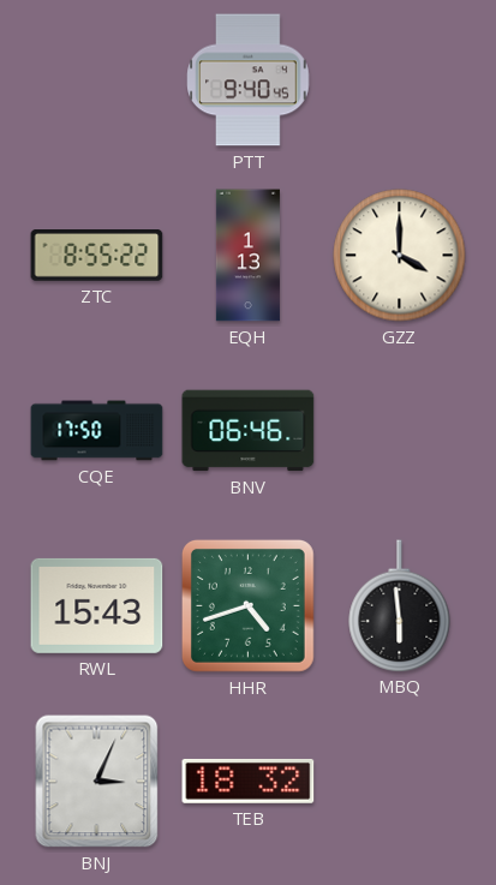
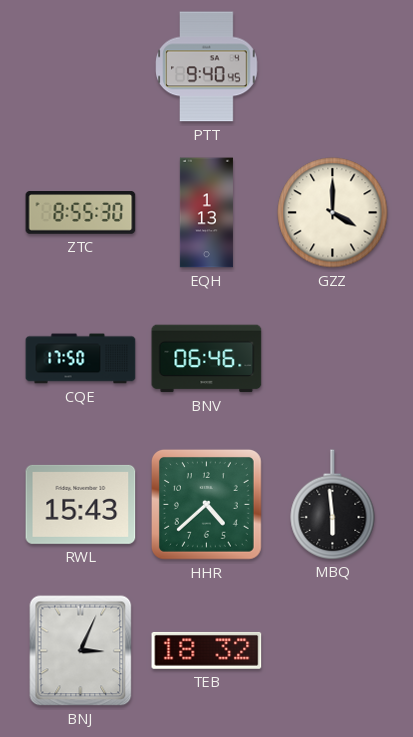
ZTC: 8:55:22 -> 8:55:30
HHR: 4:42 -> 4:38
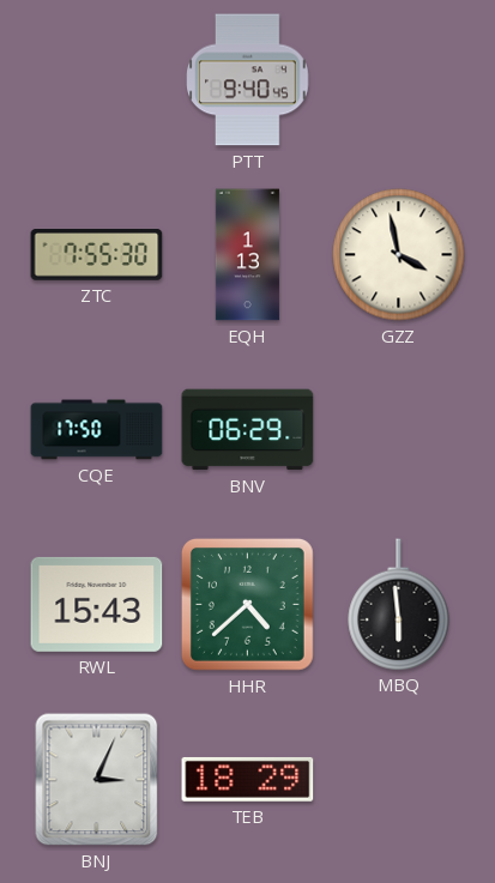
ZTC: 8:55 -> 7:55
GZZ: 4:00 -> 3:58
BNV: 06:46 -> 06:29
TEB: 18:32 -> 18:29
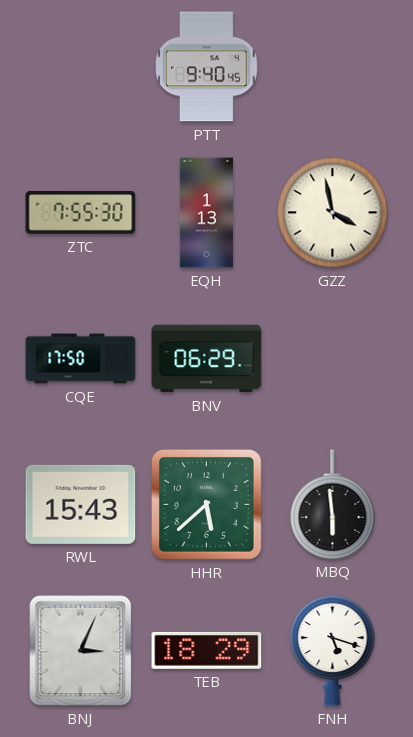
HHR: 4:38 -> 5:38
FNH: none -> 5:18
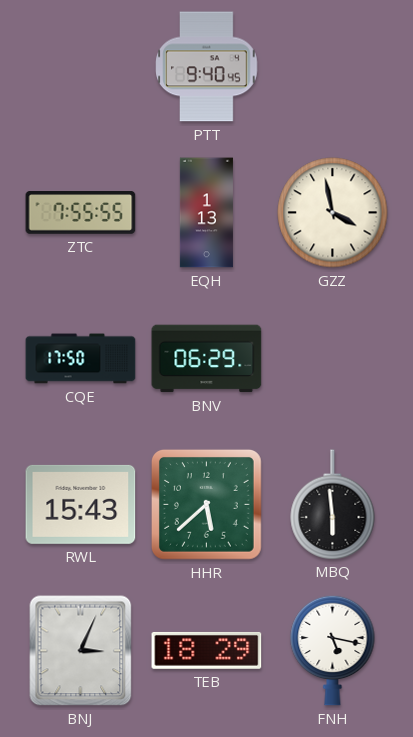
ZTC: 7:55:30 -> 7:55:55
FNH: 5:18 -> 5:17
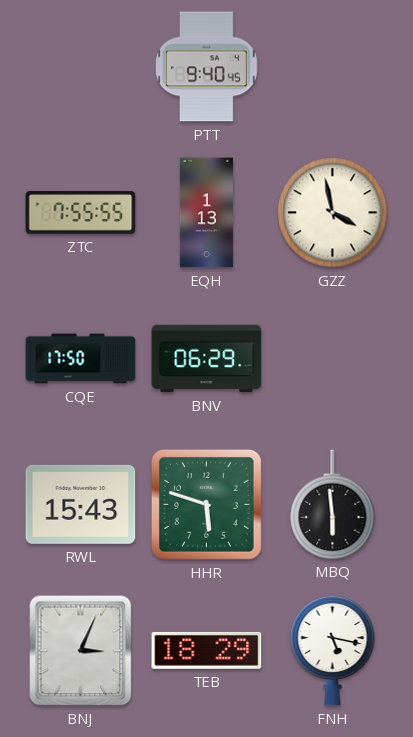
HHR: 5:38 -> 5:48
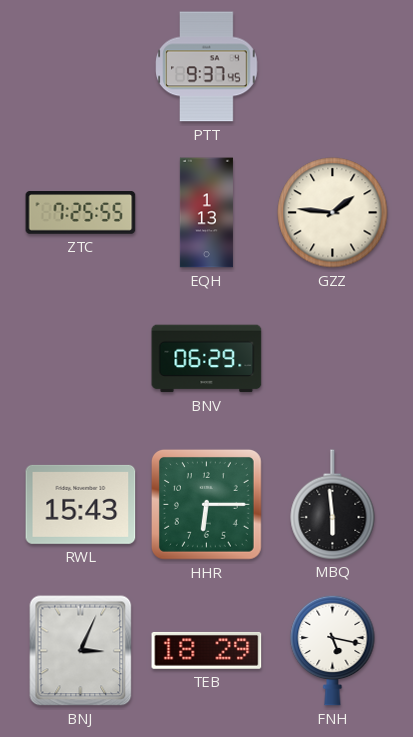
PTT: 9:40 -> 9:37
ZTC: 7:55 -> 7:25
GZZ: 3:58 -> 1:46
CQE: 17:50 -> none
HHR: 5:48 -> 6:15
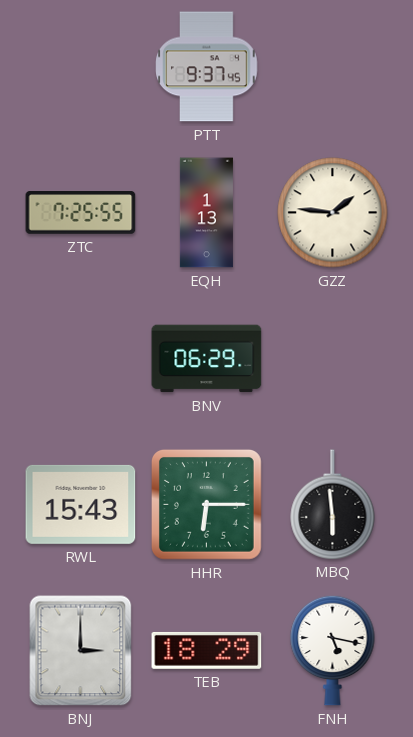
BNJ: 3:04 -> 3:00
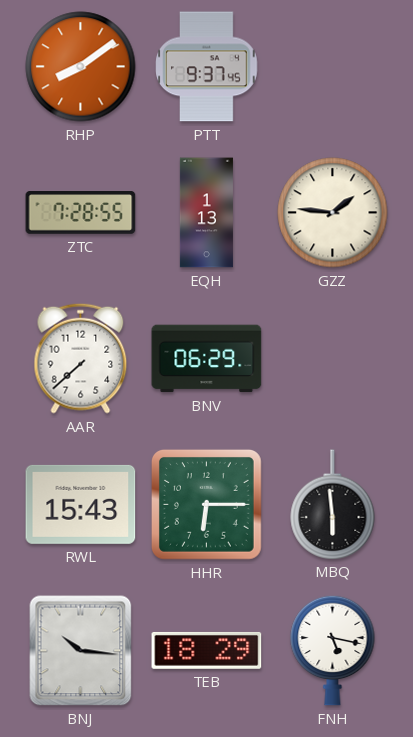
RHP: none -> 8:09
ZTC: 7:25 -> 7:28
AAR: none -> 7:38
BNJ: 3:00 -> 10:16
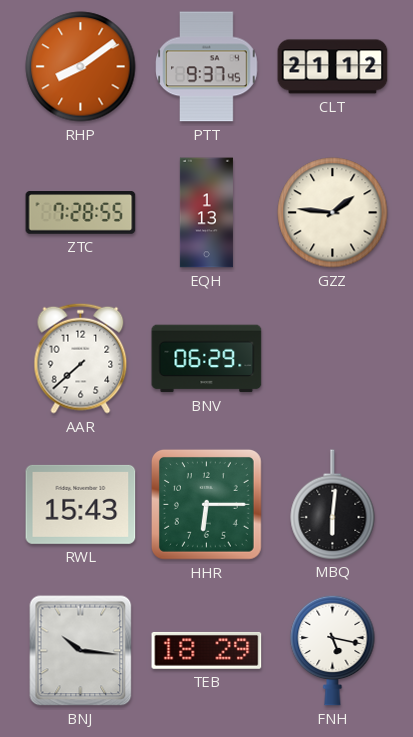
CLT: none -> 21:12
MBQ: 5:59 -> 6:01
